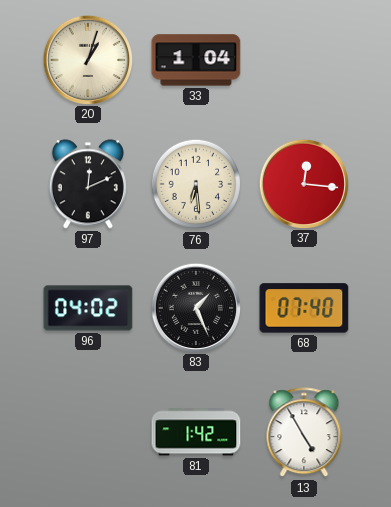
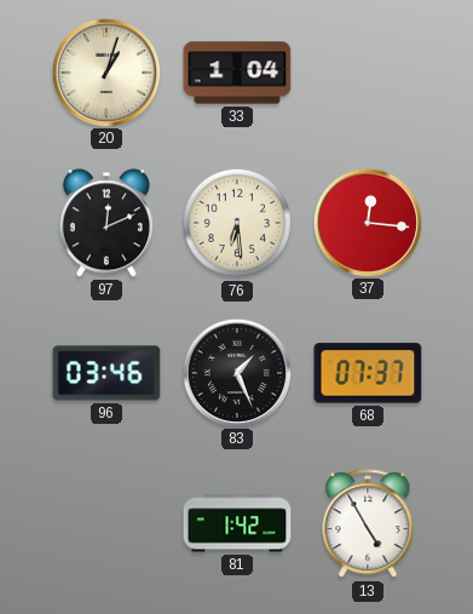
96: 04:02 -> 03:46
68: 07:40 -> 07:37
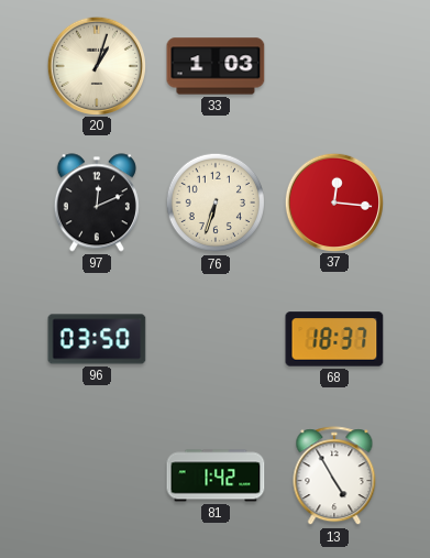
33: 1:04 -> 1:03
76: 6:29 -> 6:33
96: 03:46 -> 03:50
83: 1:26 -> none
68: 07:37 -> 18:37
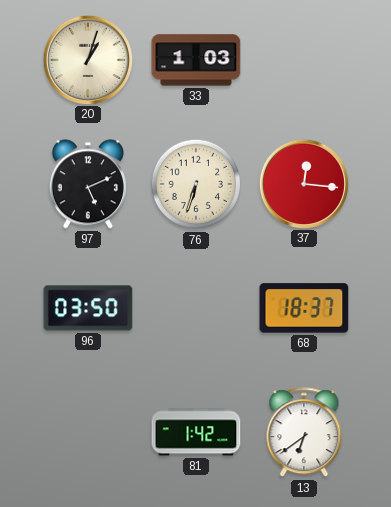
97: 12:11 -> 5:11
13: 4:55 -> 6:39
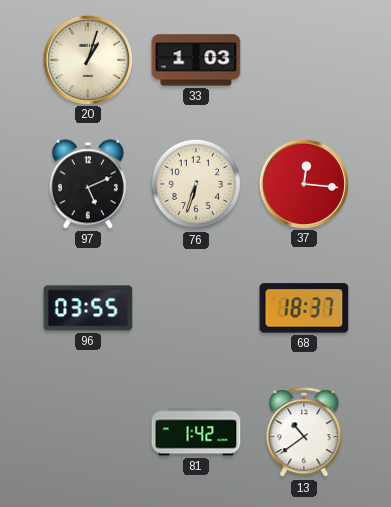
96: 03:50 -> 03:55
13: 6:39 -> 10:39
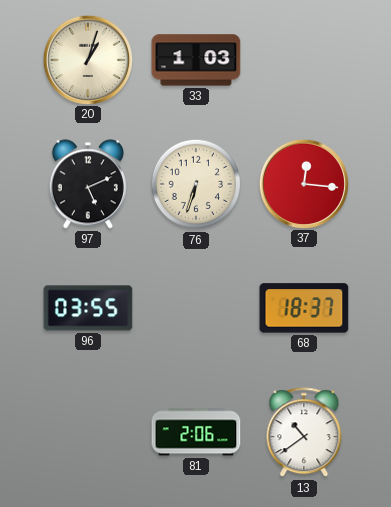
81: 1:42 -> 2:06
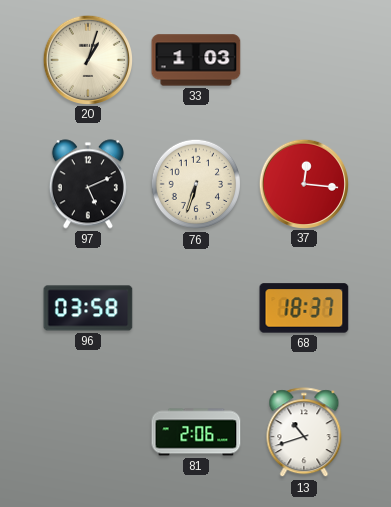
96: 03:55 -> 03:58
13: 10:39 -> 10:42
